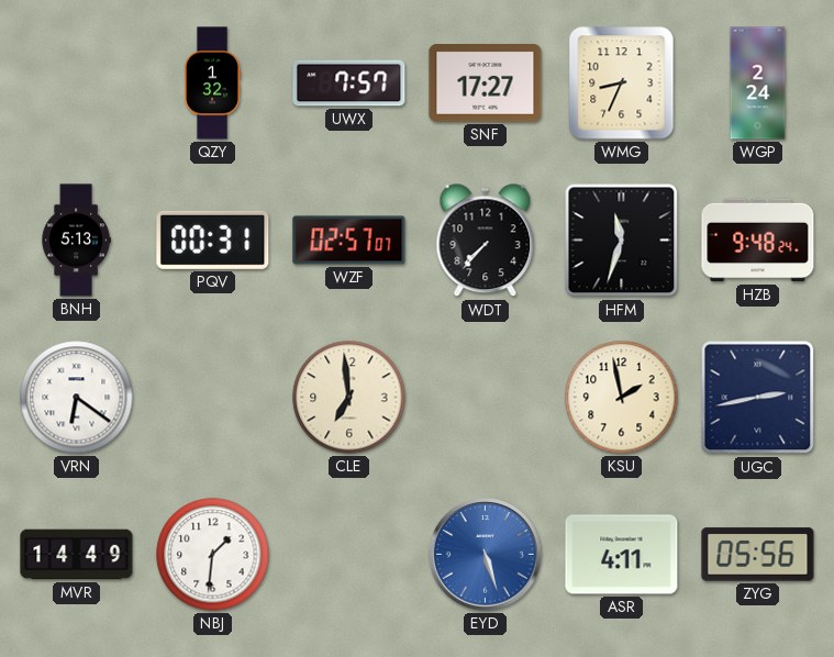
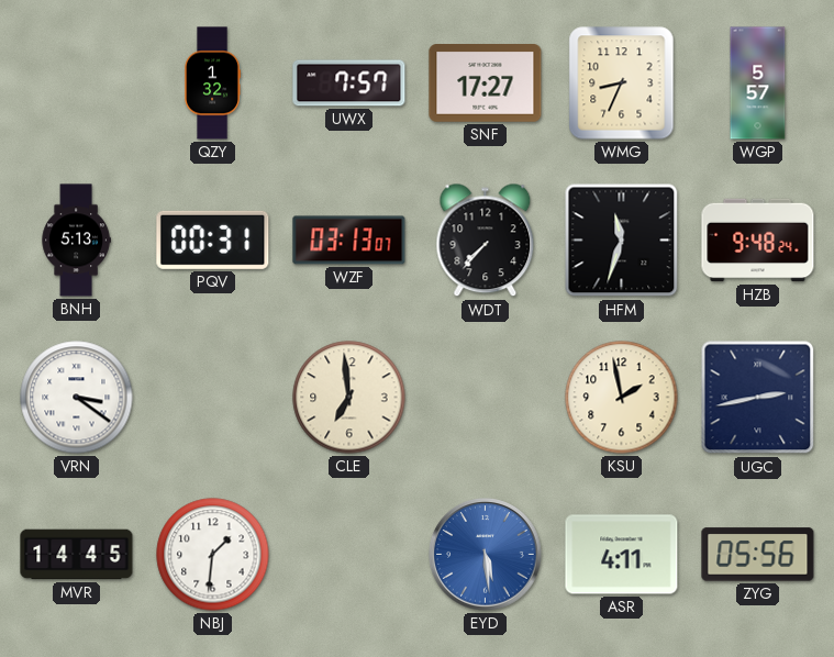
WGP: 2:24 -> 5:57
WZF: 02:57 -> 03:13
VRN: 6:21 -> 3:21
MVR: 14:49 -> 14:45
EYD: 5:27 -> 5:29
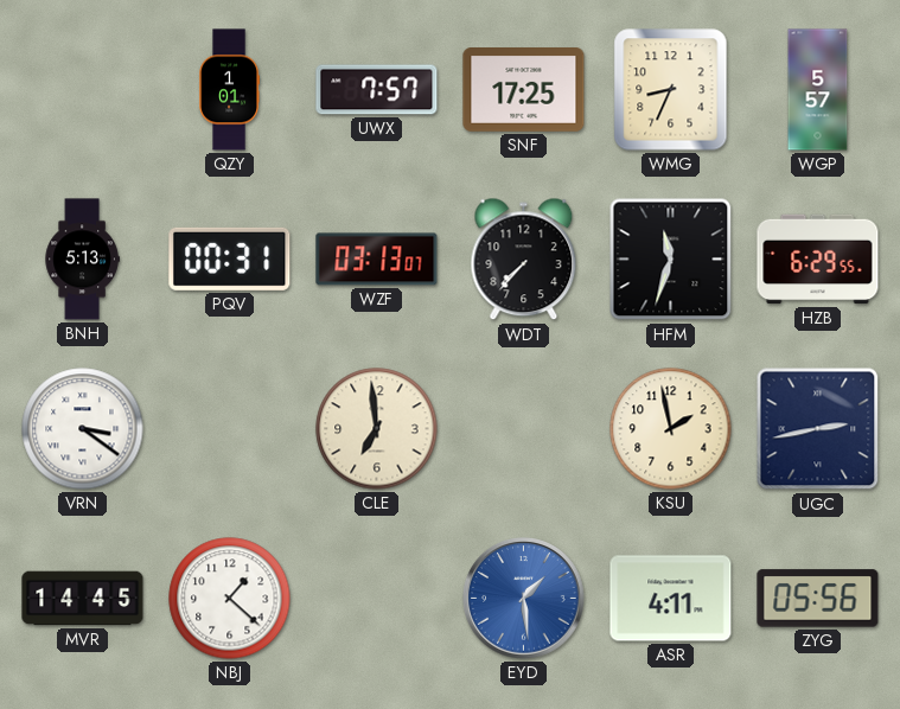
QZY: 1:32 -> 1:01
SNF: 17:27 -> 17:25
HZB: 9:48 -> 6:29
NBJ: 1:31 -> 1:22
EYD: 5:29 -> 1:29
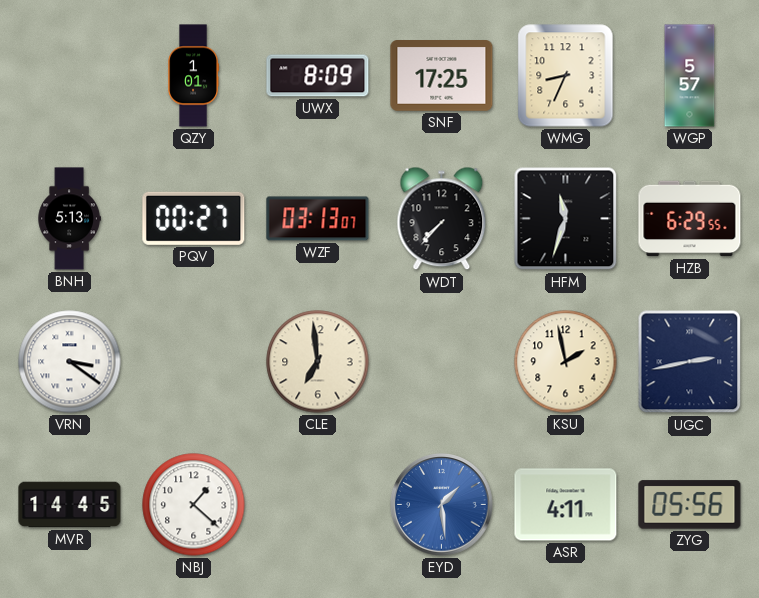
UWX: 7:57 -> 8:09
PQV: 00:31 -> 00:27
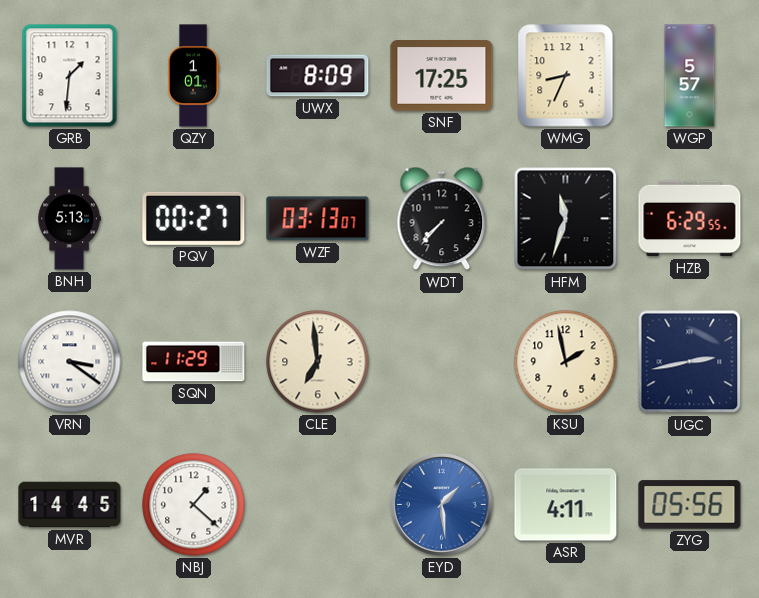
GRB: none -> 1:31
SQN: none -> 11:29
